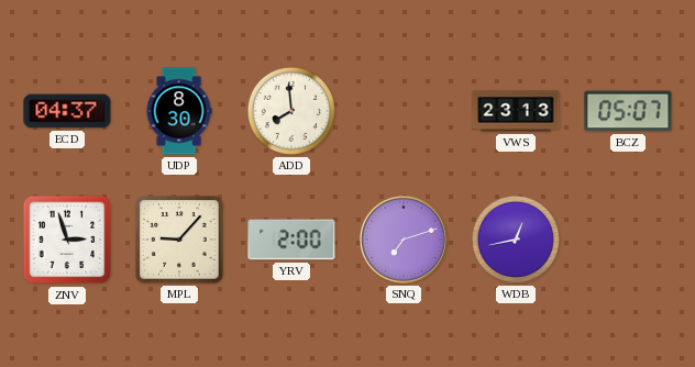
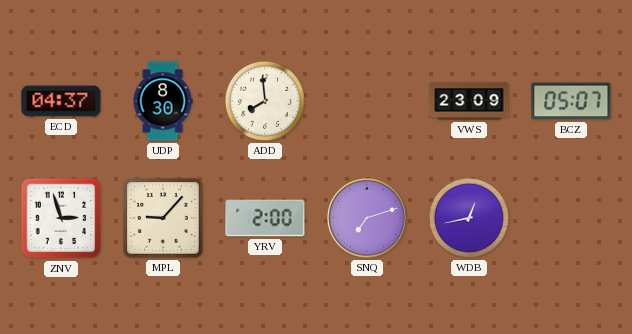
VWS: 23:13 -> 23:09
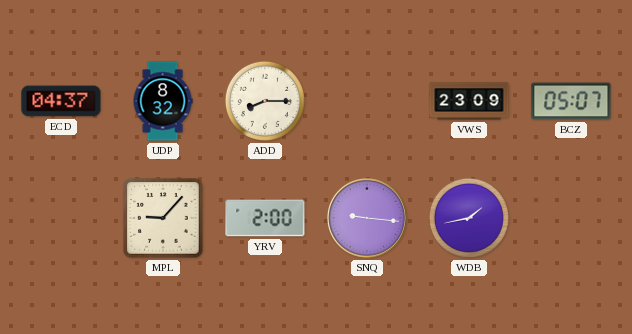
UDP: 8:30 -> 8:32
ADD: 7:59 -> 8:15
ZNV: 2:57 -> none
SNQ: 7:12 -> 9:16
WDB: 12:43 -> 1:43
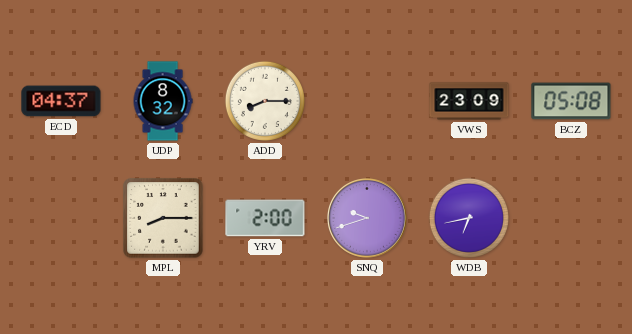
BCZ: 05:07 -> 05:08
MPL: 9:07 -> 8:15
SNQ: 9:16 -> 9:42
WDB: 1:43 -> 6:43
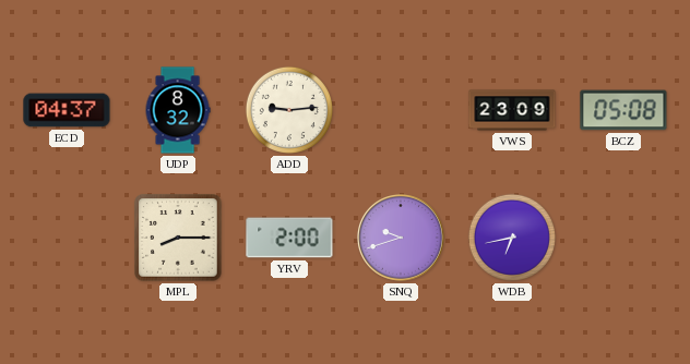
ADD: 8:15 -> 9:14
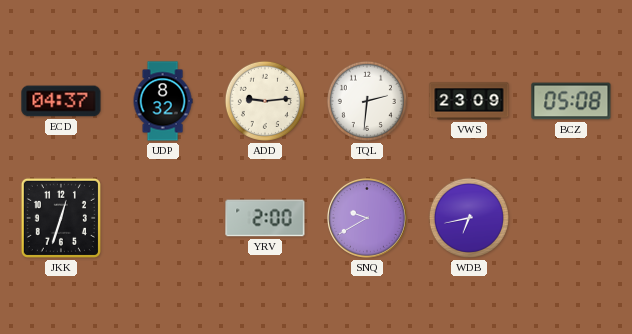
TQL: none -> 2:31
JKK: none -> 12:33
MPL: 8:15 -> none
SNQ: 9:42 -> 9:40
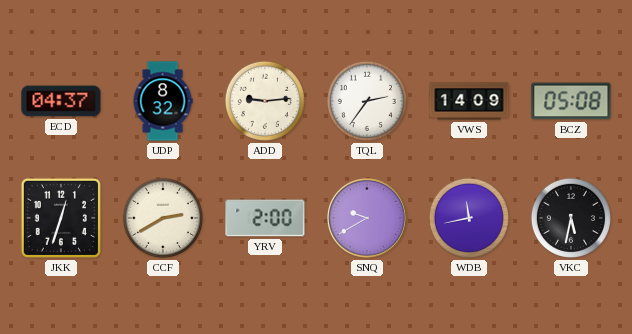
TQL: 2:31 -> 2:36
VWS: 23:09 -> 14:09
CCF: none -> 2:40
WDB: 6:43 -> 11:43
VKC: none -> 5:32
